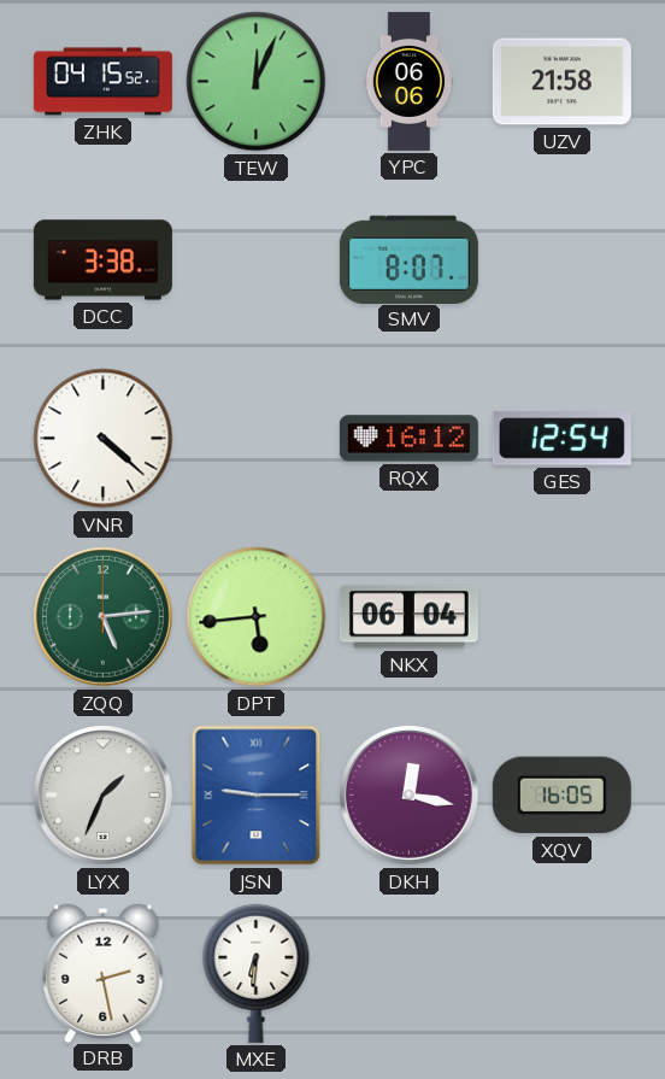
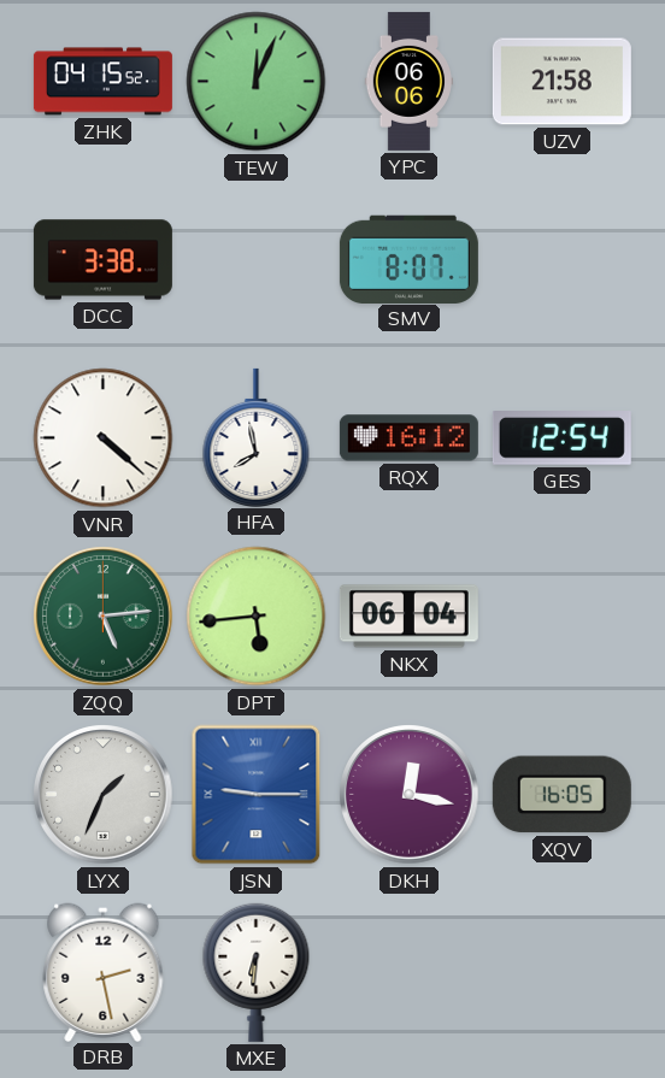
HFA: none -> 7:58
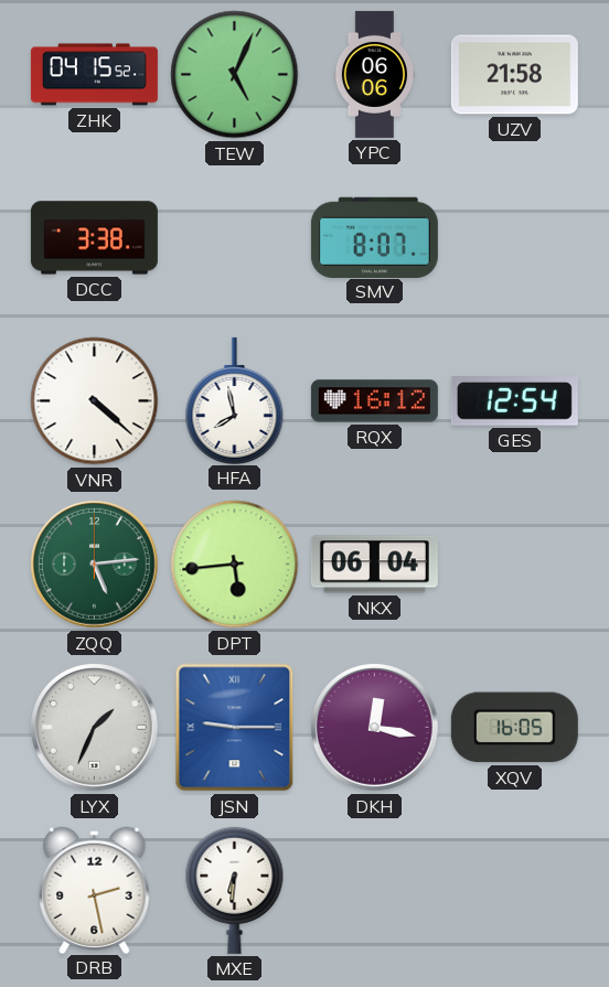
TEW: 12:04 -> 5:04
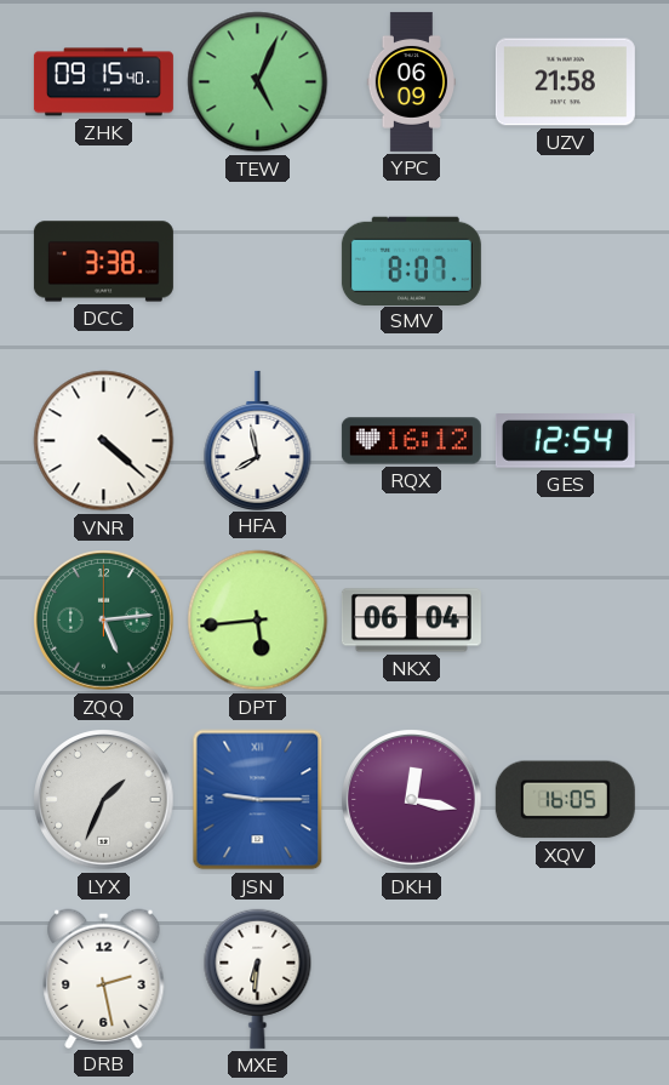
ZHK: 04:15 -> 09:15
YPC: 06:06 -> 06:09
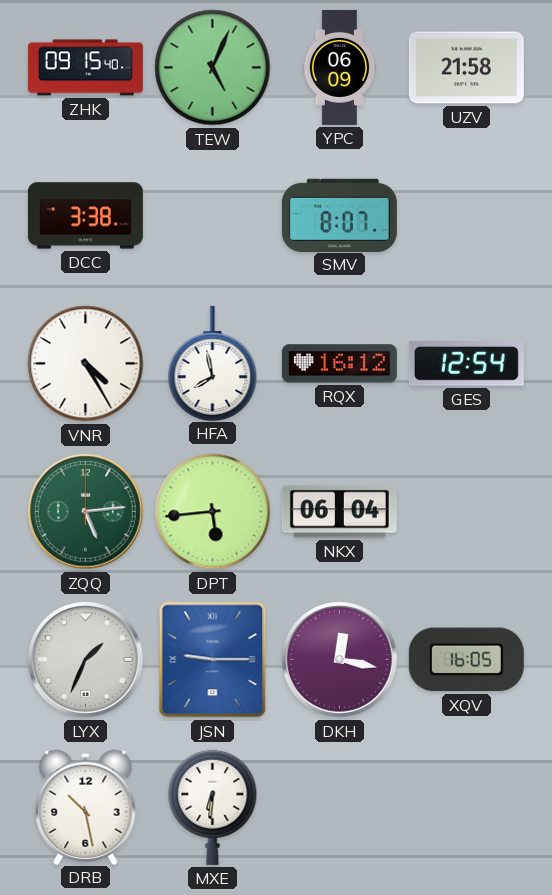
VNR: 4:22 -> 4:25
DRB: 2:28 -> 10:28
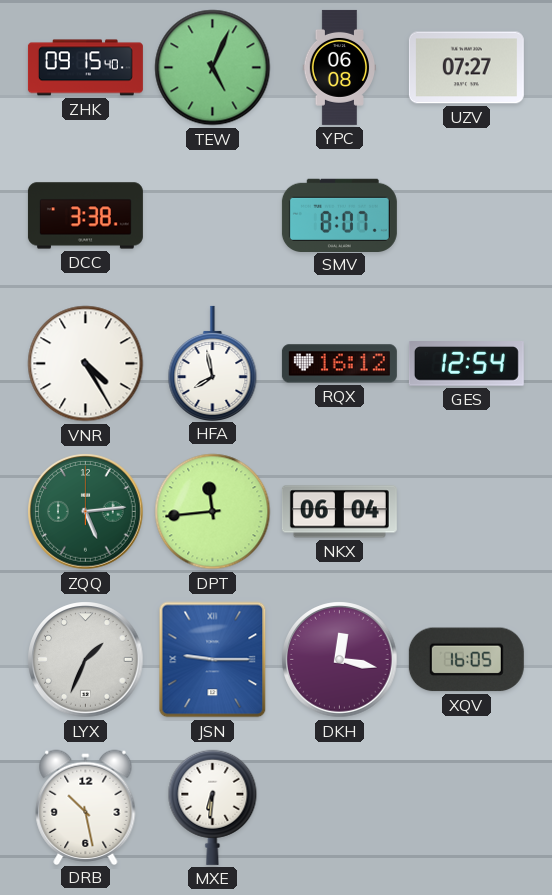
YPC: 06:09 -> 06:08
UZV: 21:58 -> 07:27
DPT: 5:44 -> 11:44
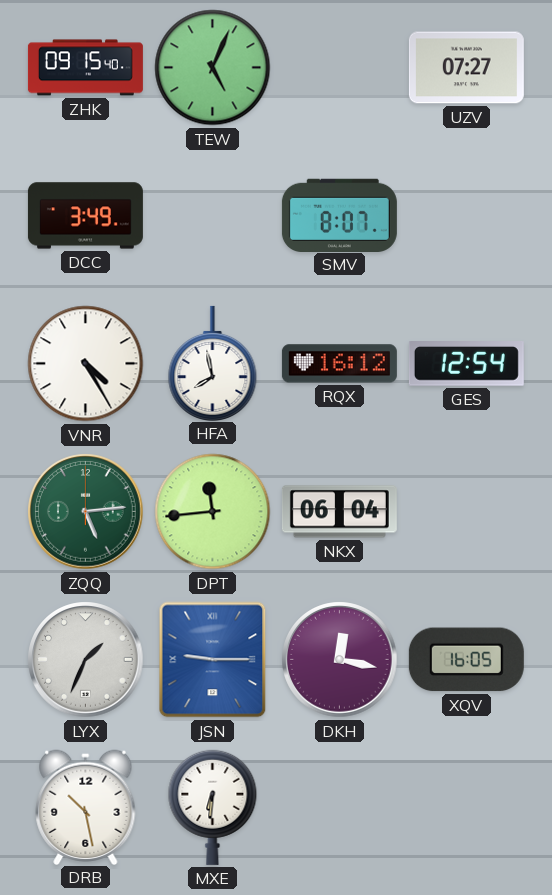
YPC: 06:08 -> none
DCC: 3:38 -> 3:49
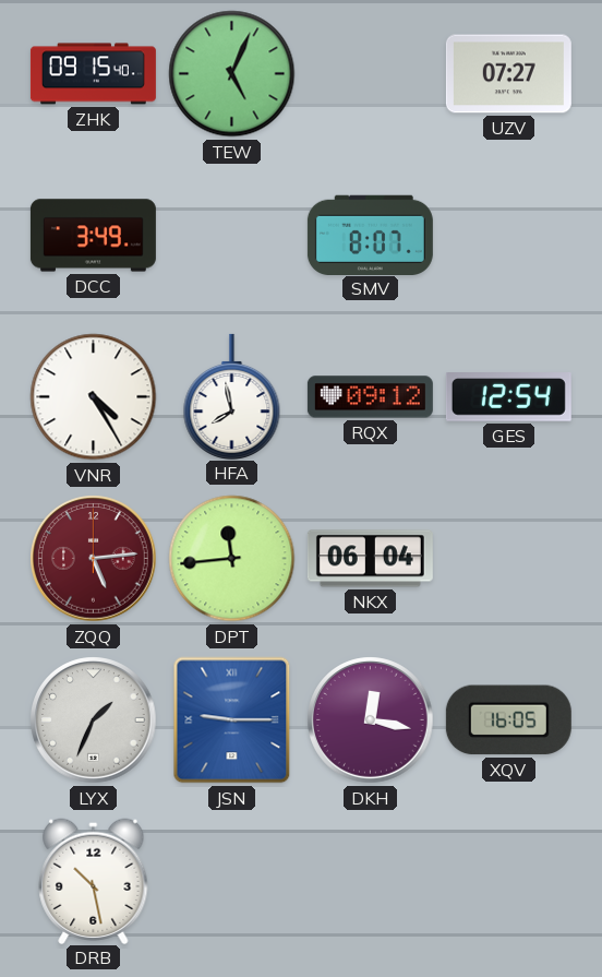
RQX: 16:12 -> 09:12
ZQQ dial: green -> burgundy
MXE: 6:31 -> none
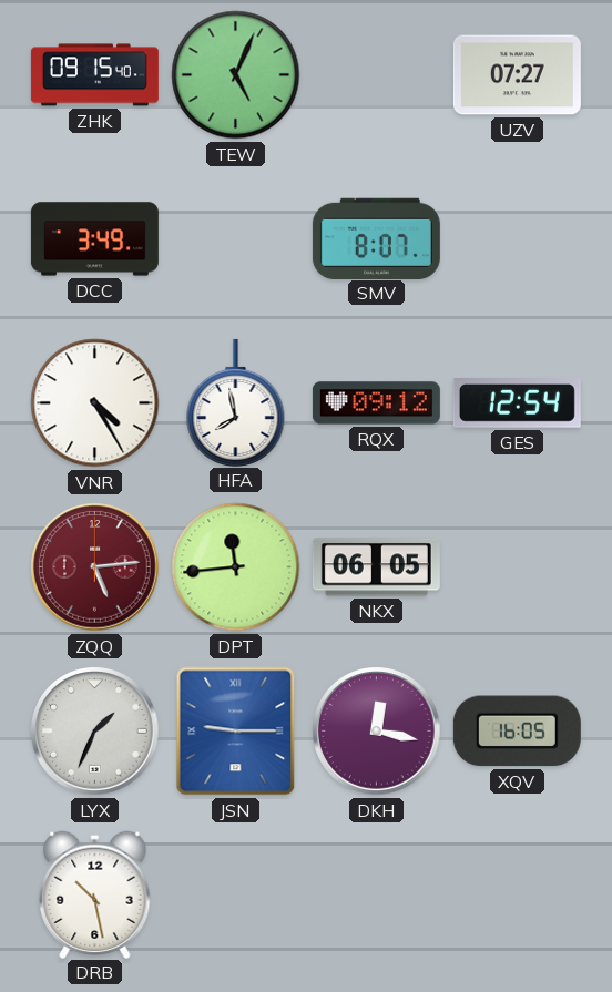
NKX: 06:04 -> 06:05
